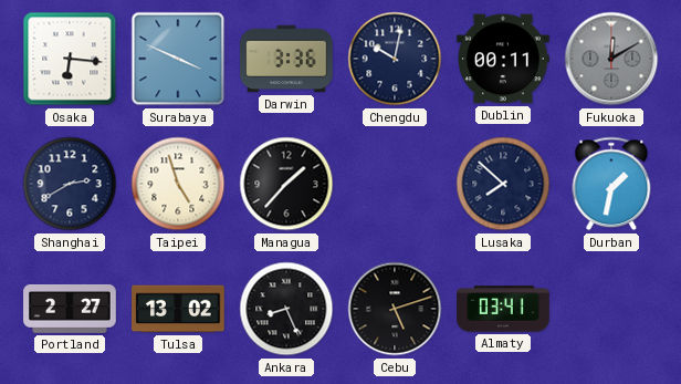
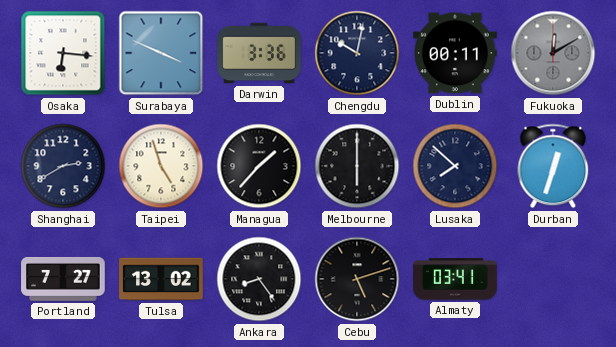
Melbourne: none -> 6:00
Durban: 1:32 -> 12:33
Portland: 2:27 -> 7:27
Ankara: 8:26 -> 8:24
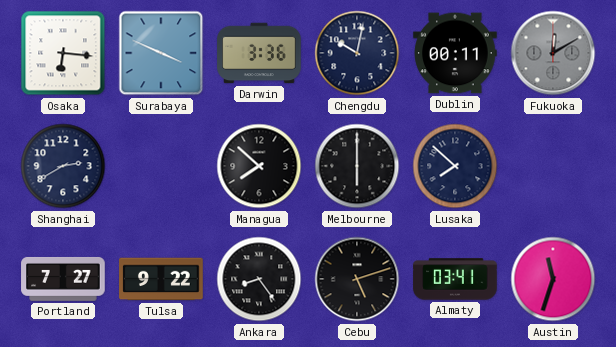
Taipei: 4:57 -> none
Managua: 1:37 -> 7:52
Durban: 12:33 -> none
Tulsa: 13:02 -> 9:22
Austin: none -> 11:33
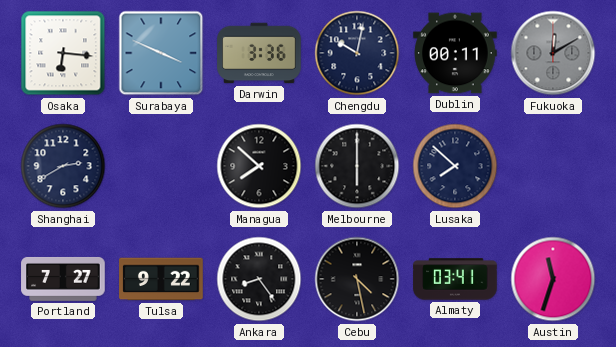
Cebu: 5:12 -> 4:28
